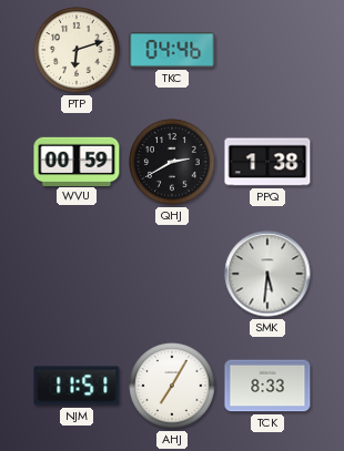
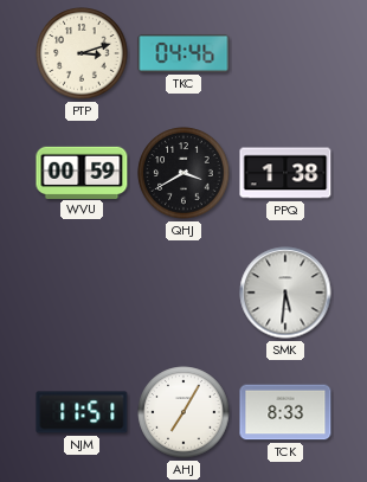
PTP: 6:12 -> 3:12
QHJ: 2:40 -> 3:40
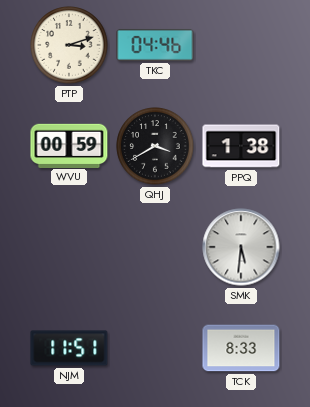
AHJ: 7:05 -> none
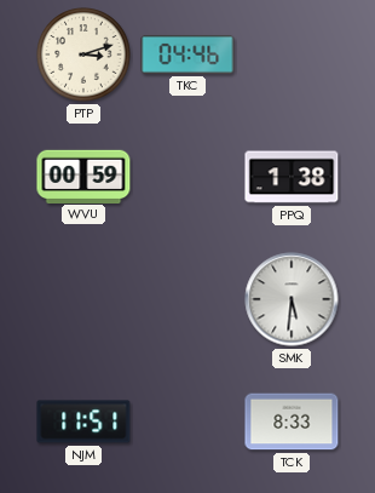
QHJ: 3:40 -> none
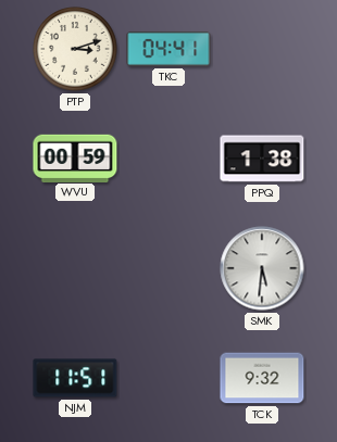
TKC: 04:46 -> 04:41
TCK: 8:33 -> 9:32
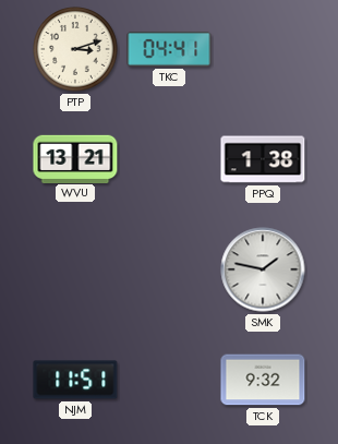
WVU: 00:59 -> 13:21
SMK: 5:31 -> 1:47
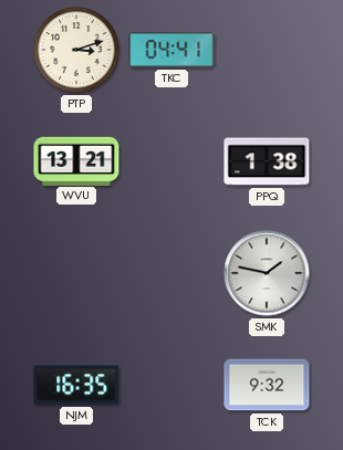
NJM: 11:51 -> 16:35
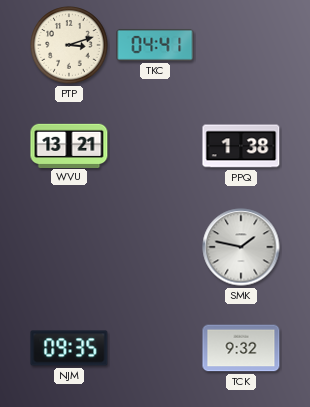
NJM: 16:35 -> 09:35
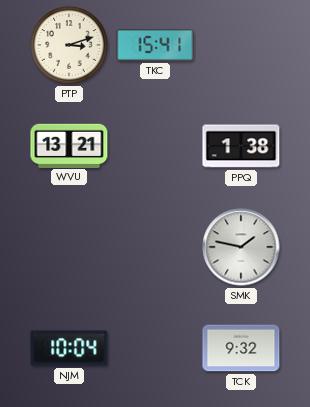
TKC: 04:41 -> 15:41
NJM: 09:35 -> 10:04
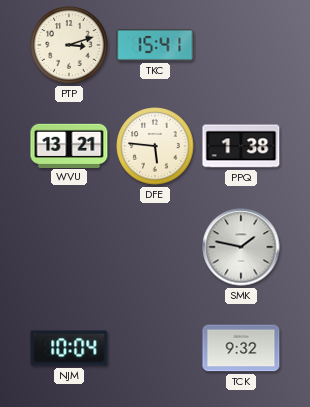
DFE: none -> 5:46
